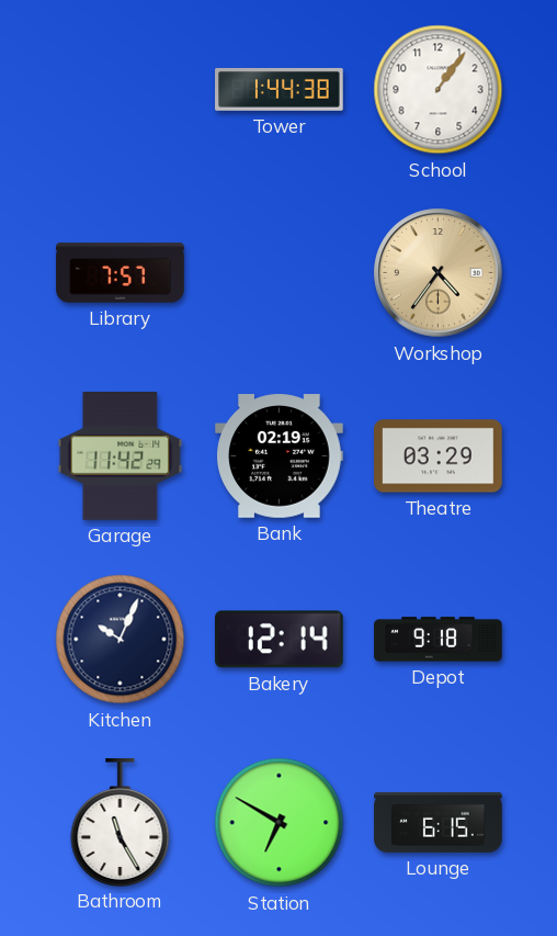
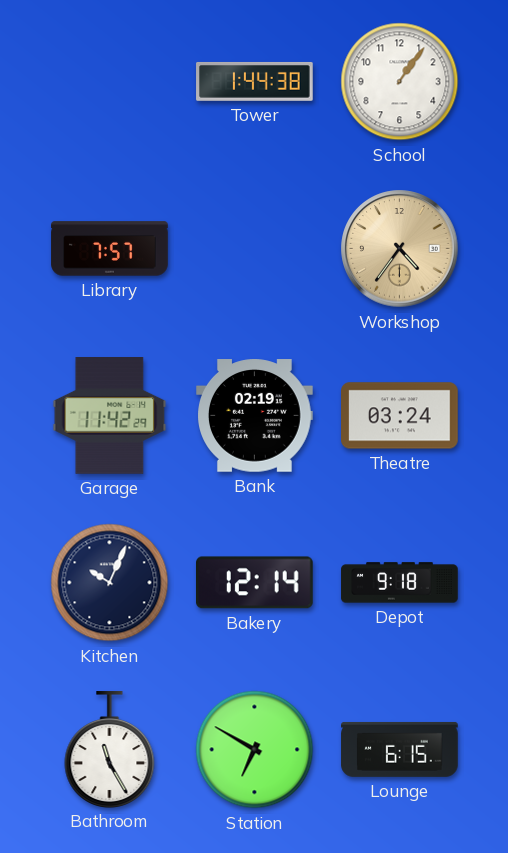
Theatre: 03:29 -> 03:24
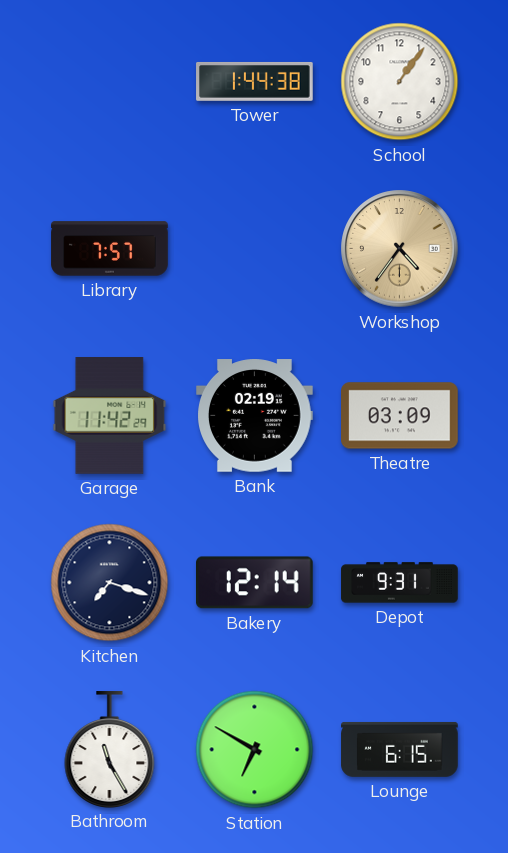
Theatre: 03:24 -> 03:09
Kitchen: 10:04 -> 7:18
Depot: 9:18 -> 9:31
